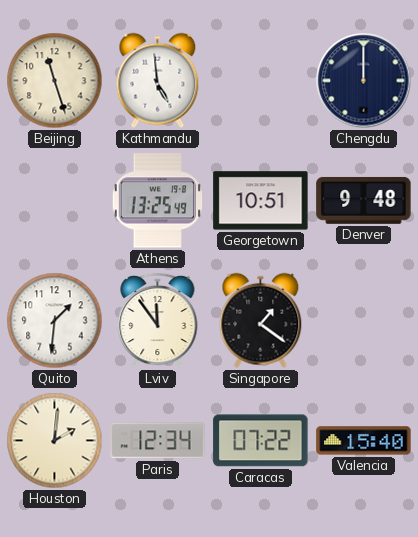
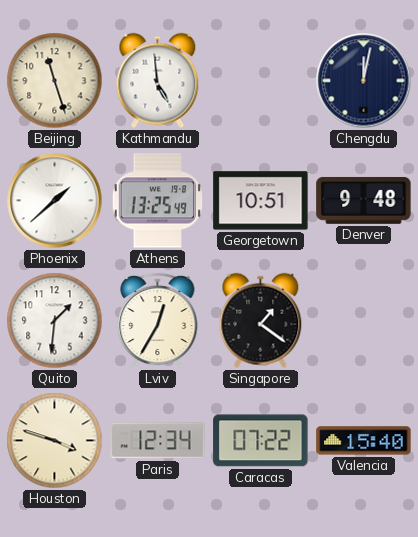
Chengdu: 12:00 -> 12:02
Phoenix: none -> 1:38
Lviv: 11:54 -> 12:35
Houston: 2:01 -> 3:48
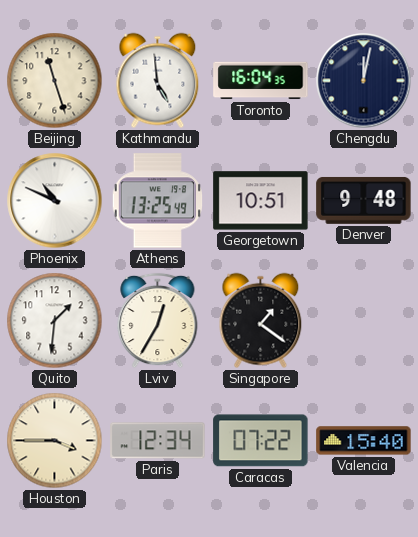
Toronto: none -> 16:04
Phoenix: 1:38 -> 10:49
Houston: 3:48 -> 3:45
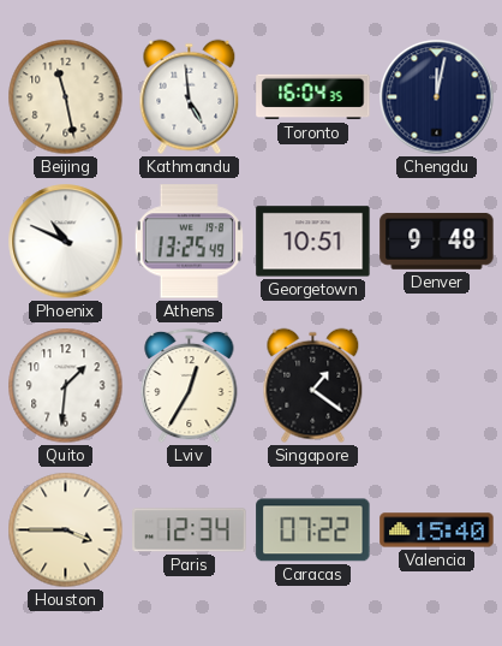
Beijing: 11:27 -> 11:28
